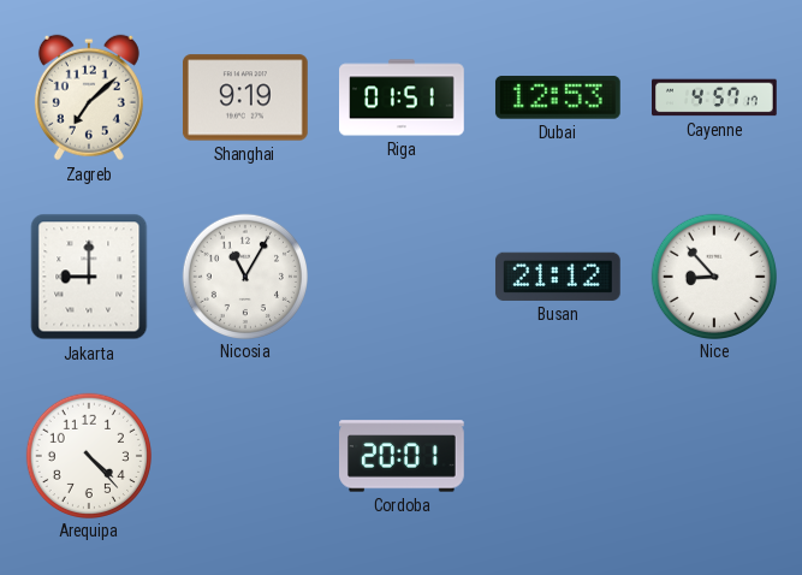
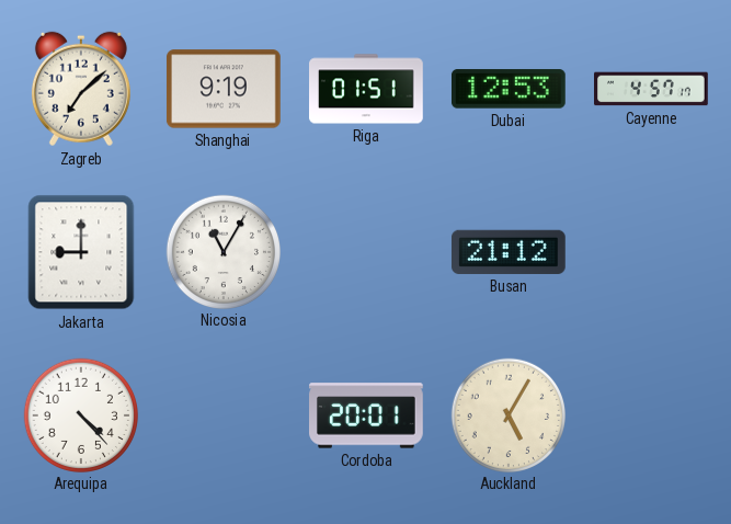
Nice: 8:53 -> none
Auckland: none -> 5:05
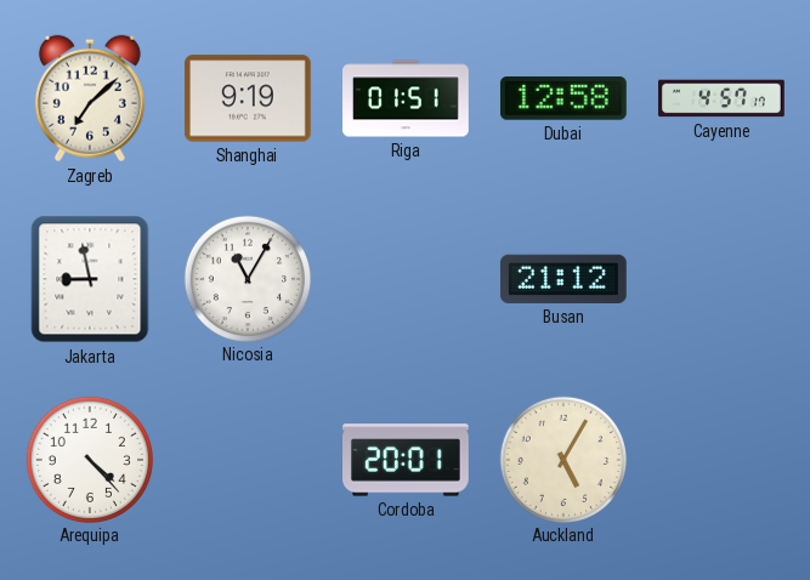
Dubai: 12:53 -> 12:58
Jakarta: 9:00 -> 8:58
